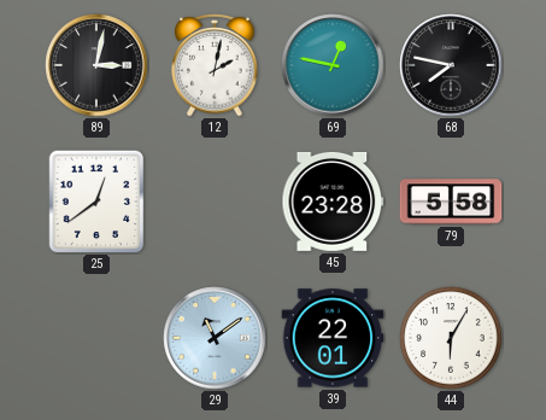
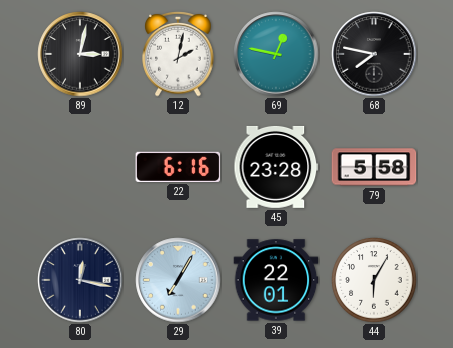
25: 12:39 -> none
22: none -> 6:16
80: none -> 12:17
29: 11:09 -> 7:05
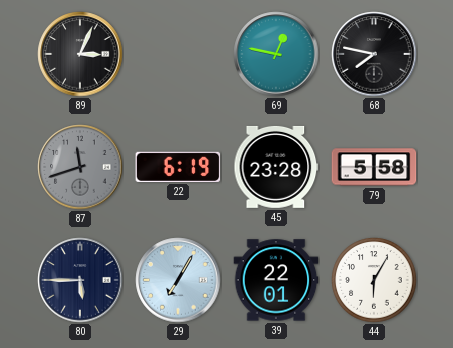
89: 3:02 -> 3:04
12: 2:02 -> none
87: none -> 11:42
22: 6:16 -> 6:19
80: 12:17 -> 5:45
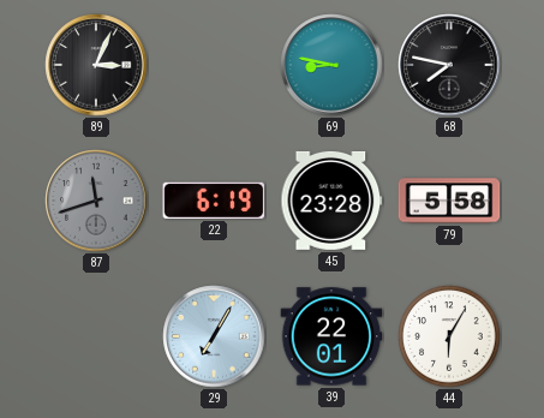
69: 12:47 -> 8:47
80: 5:45 -> none
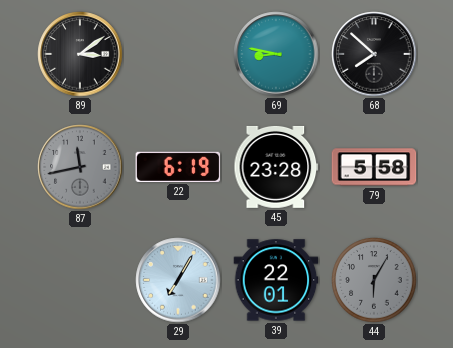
89: 3:04 -> 3:09
68: 7:47 -> 7:52
87: 11:42 -> 11:43
44 dial: white -> grey
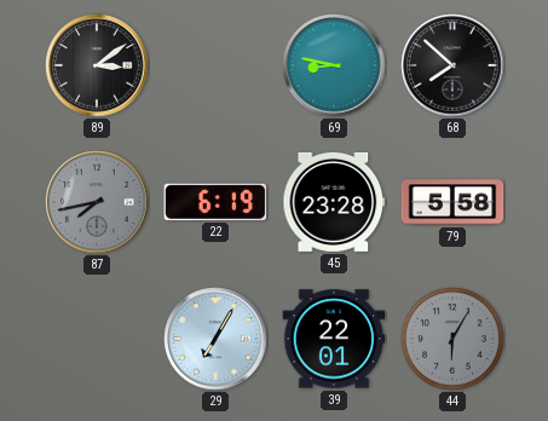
87: 11:43 -> 7:43
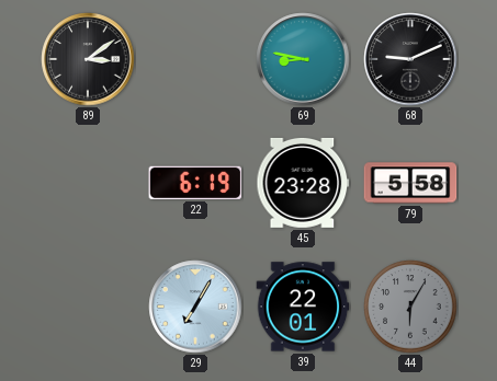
68: 7:52 -> 9:11
87: 7:43 -> none
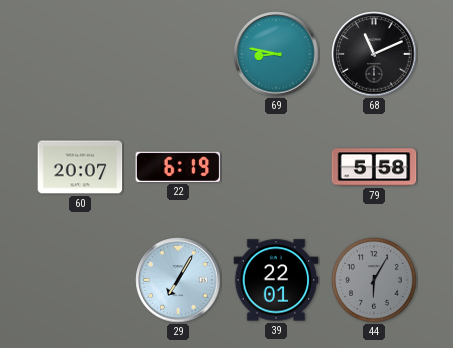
89: 3:09 -> none
68: 9:11 -> 11:11
60: none -> 20:07
45: 23:28 -> none
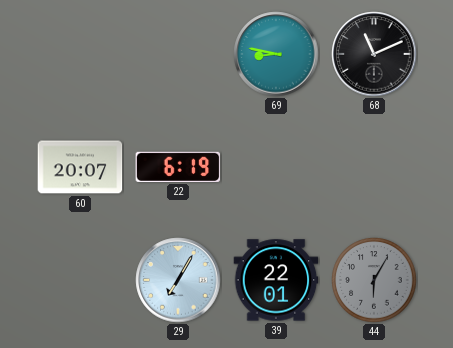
79: 5:58 -> none
